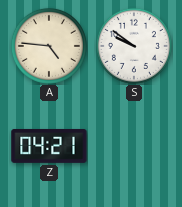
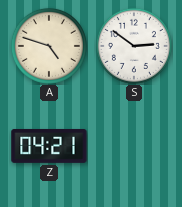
A: 4:46 -> 4:48
S: 9:51 -> 2:51
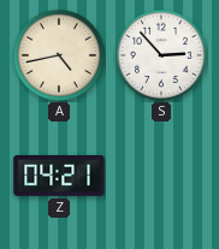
A: 4:48 -> 4:43
S: 2:51 -> 2:53
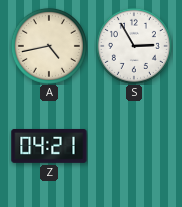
S: 2:53 -> 2:55
